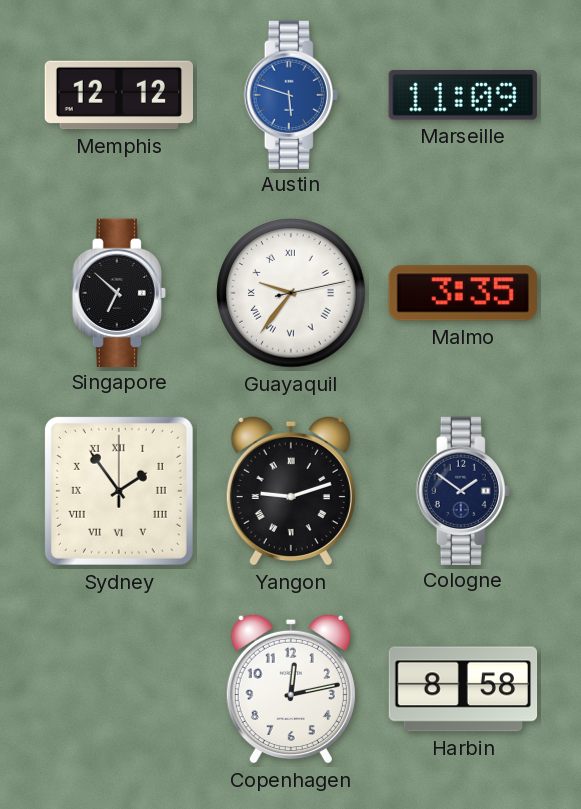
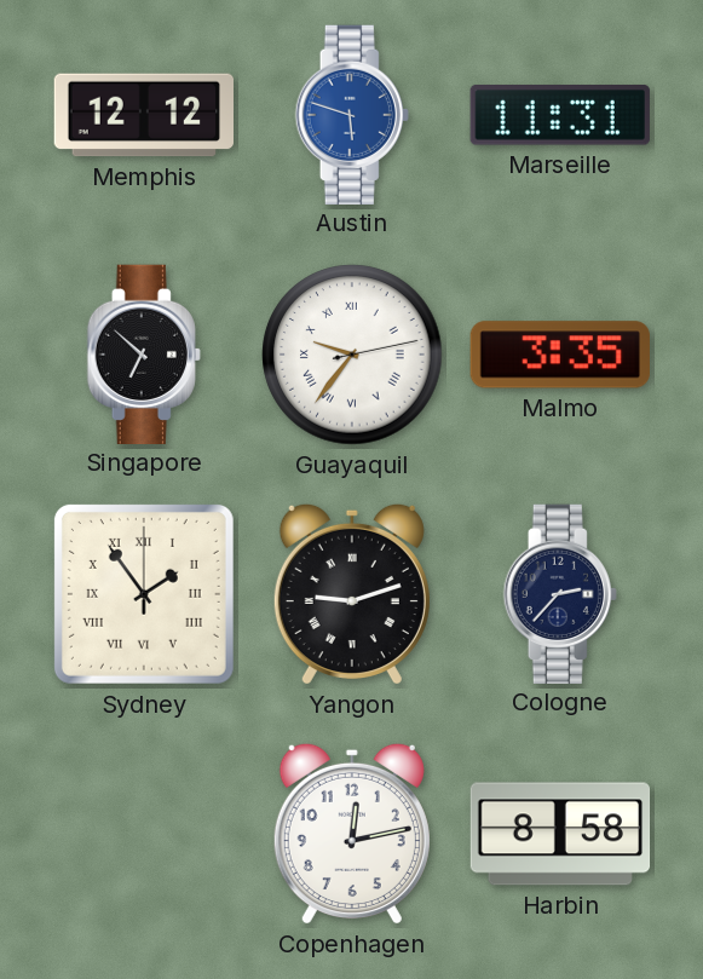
Marseille: 11:09 -> 11:31
Cologne: 1:51 -> 2:37
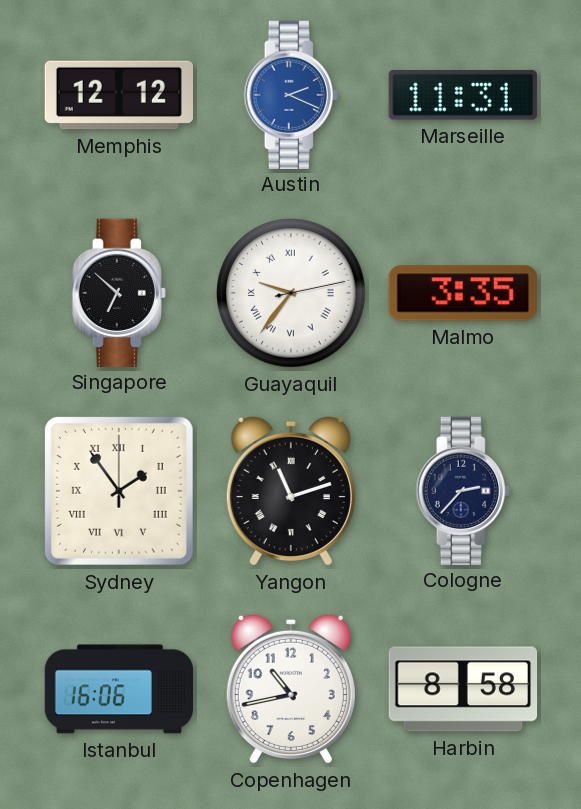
Austin: 5:48 -> 2:19
Yangon: 9:12 -> 11:12
Istanbul: none -> 16:06
Copenhagen: 12:13 -> 10:43
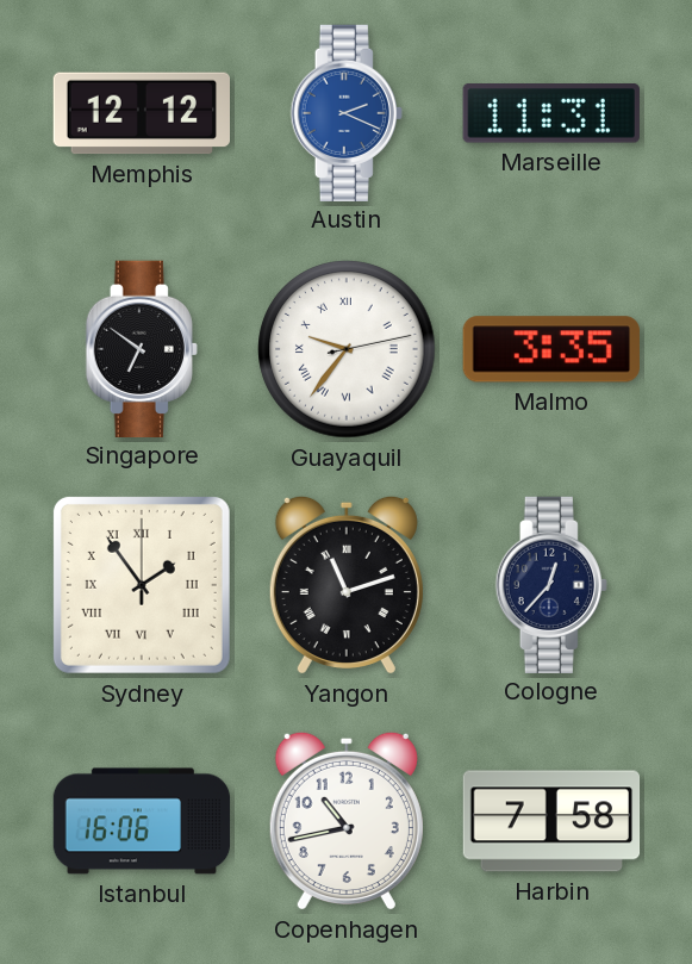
Singapore: 6:52 -> 6:51
Cologne: 2:37 -> 12:37
Harbin: 8:58 -> 7:58
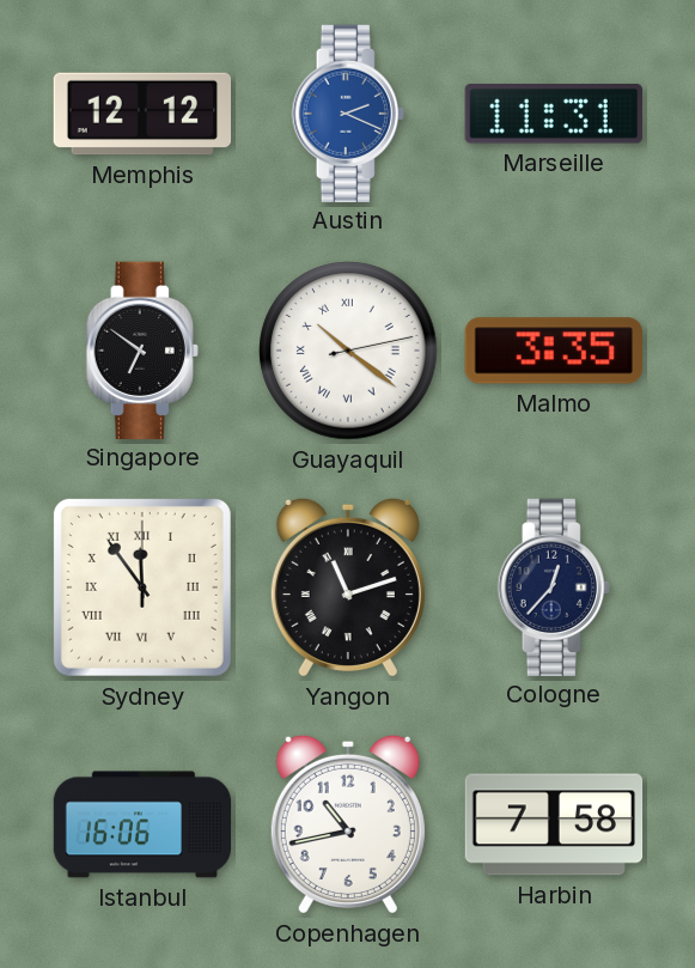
Guayaquil: 9:36 -> 10:21
Sydney: 1:54 -> 11:54
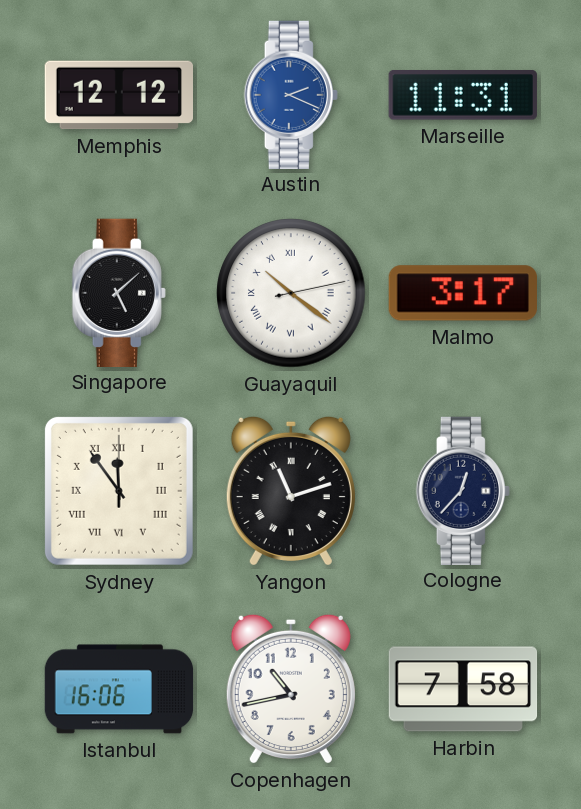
Singapore: 6:51 -> 5:08
Malmo: 3:35 -> 3:17
